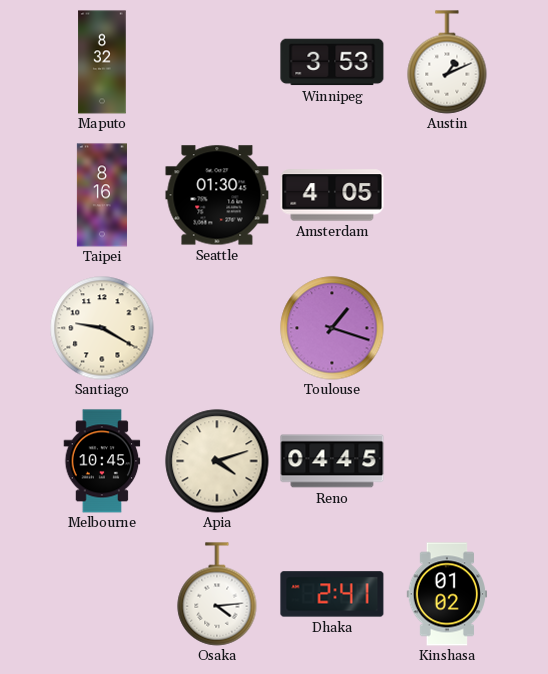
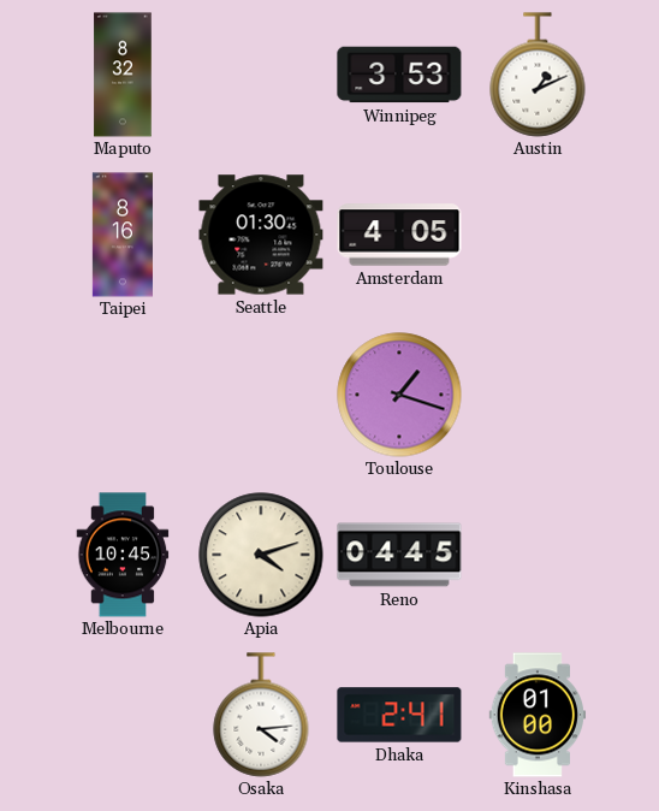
Santiago: 9:20 -> none
Kinshasa: 01:02 -> 01:00
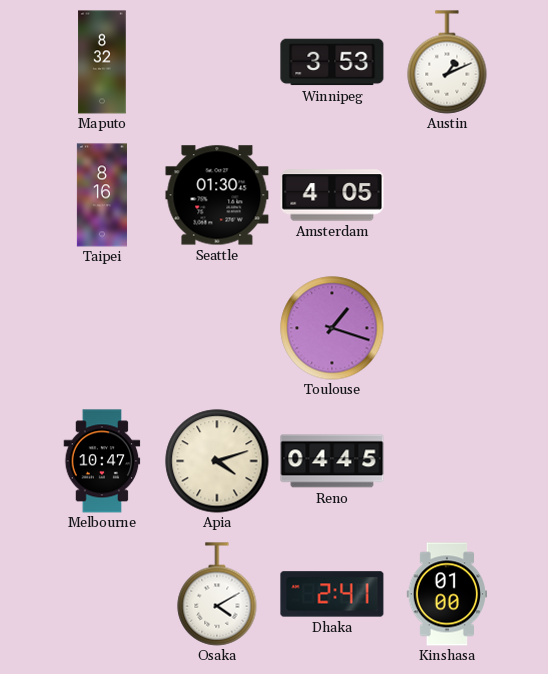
Melbourne: 10:45 -> 10:47
Osaka: 4:14 -> 4:10
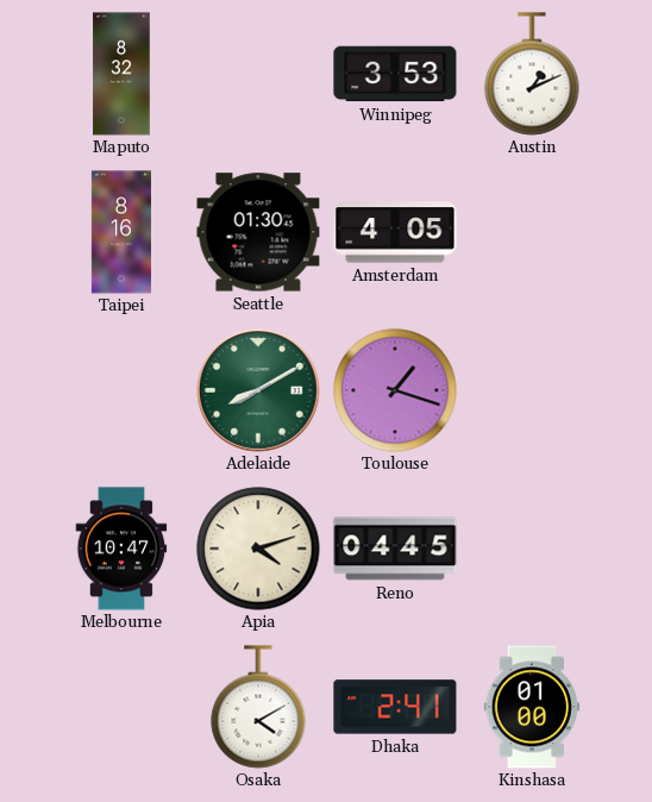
Adelaide: none -> 8:10
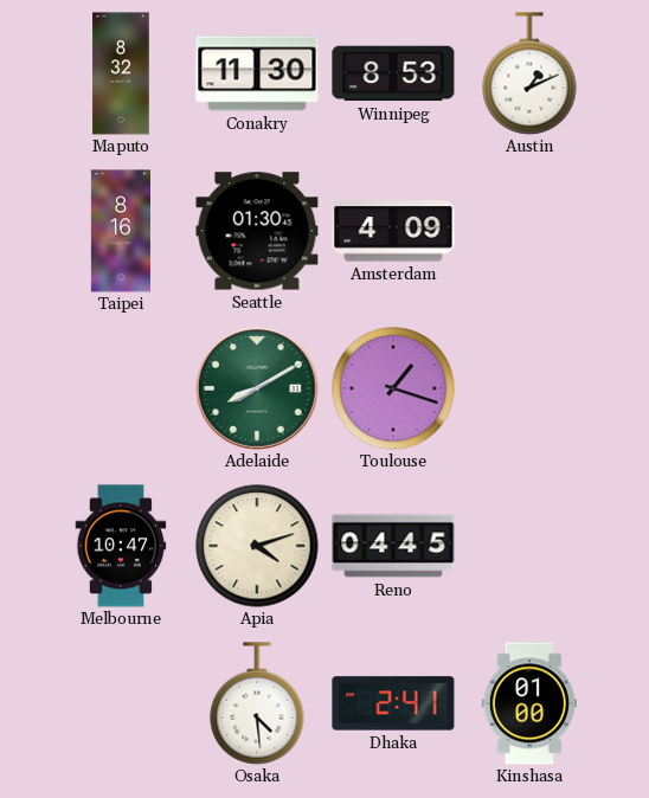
Conakry: none -> 11:30
Winnipeg: 3:53 -> 8:53
Amsterdam: 4:05 -> 4:09
Osaka: 4:10 -> 4:29
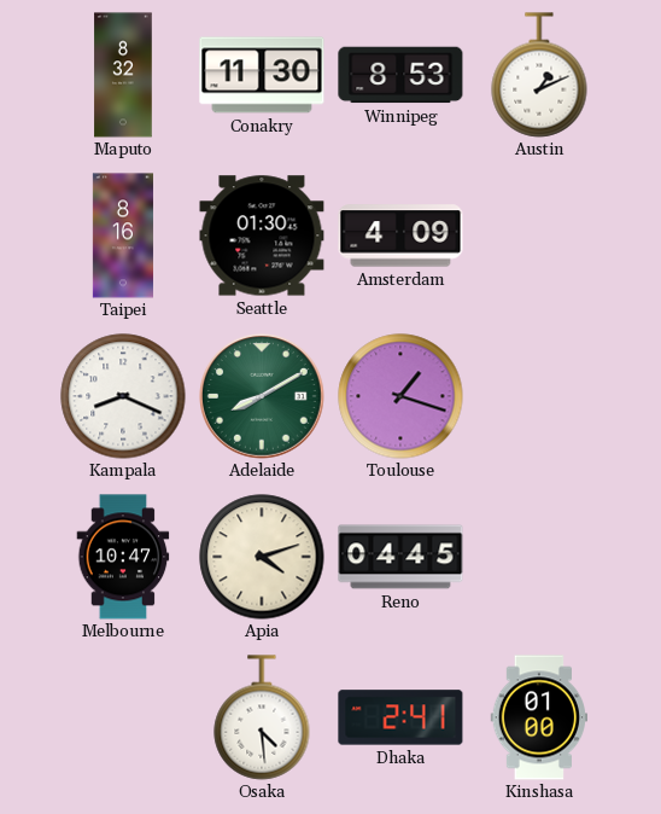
Kampala: none -> 8:19
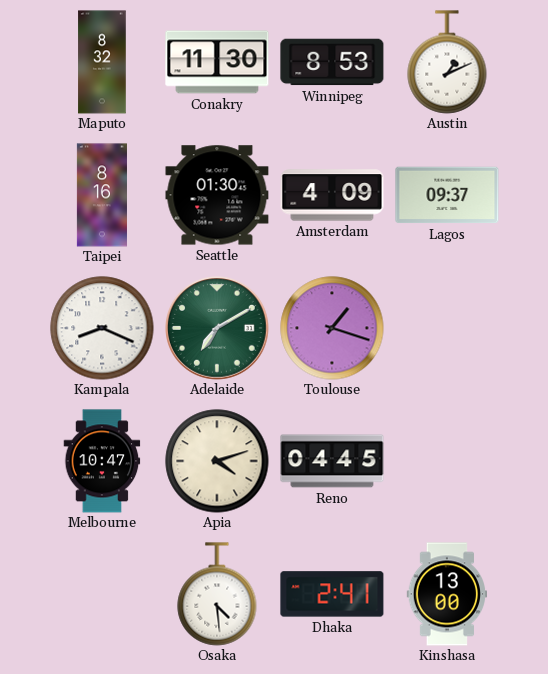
Lagos: none -> 09:37
Adelaide: 8:10 -> 7:10
Kinshasa: 01:00 -> 13:00
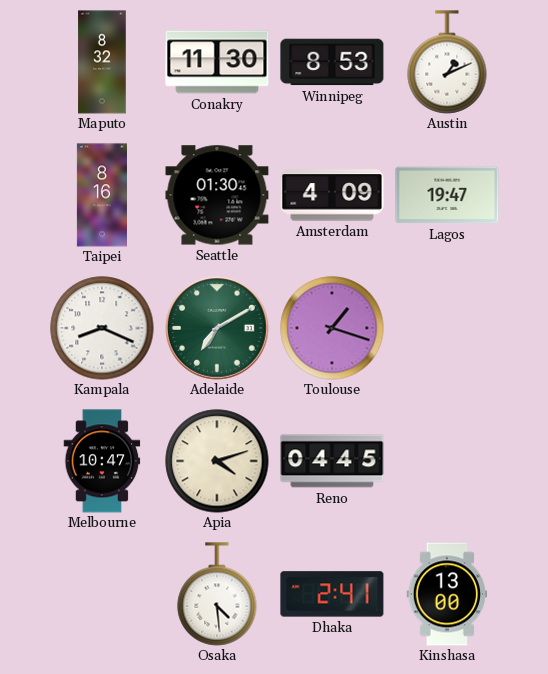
Lagos: 09:37 -> 19:47
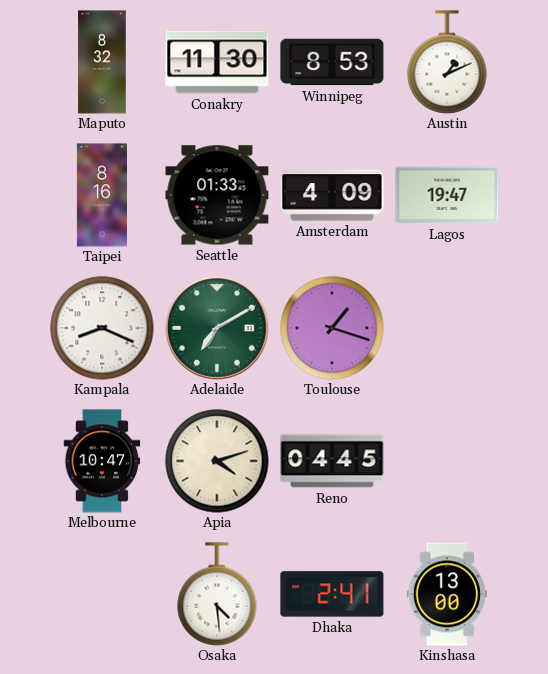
Seattle: 01:30 -> 01:33
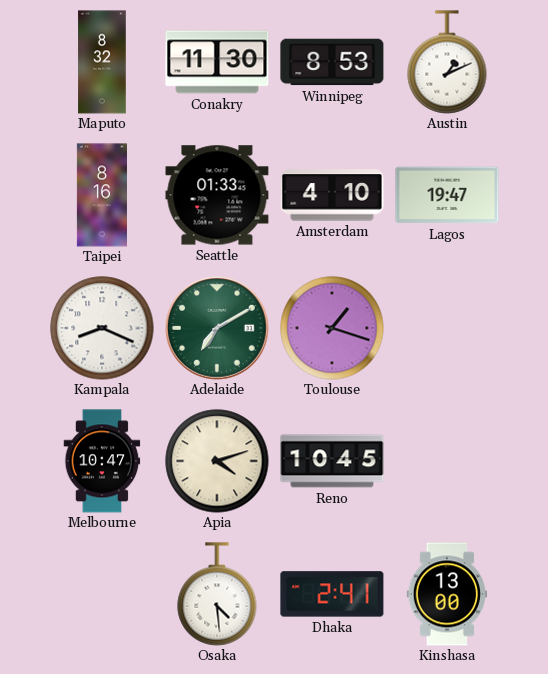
Amsterdam: 4:09 -> 4:10
Reno: 04:45 -> 10:45
